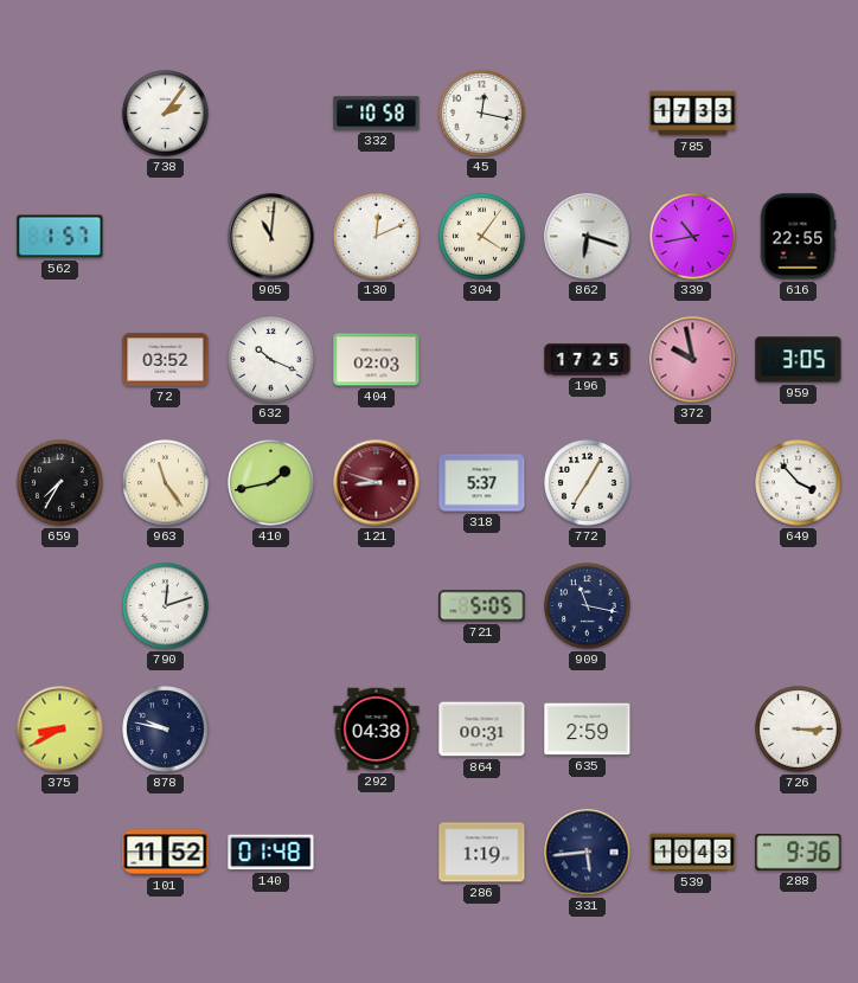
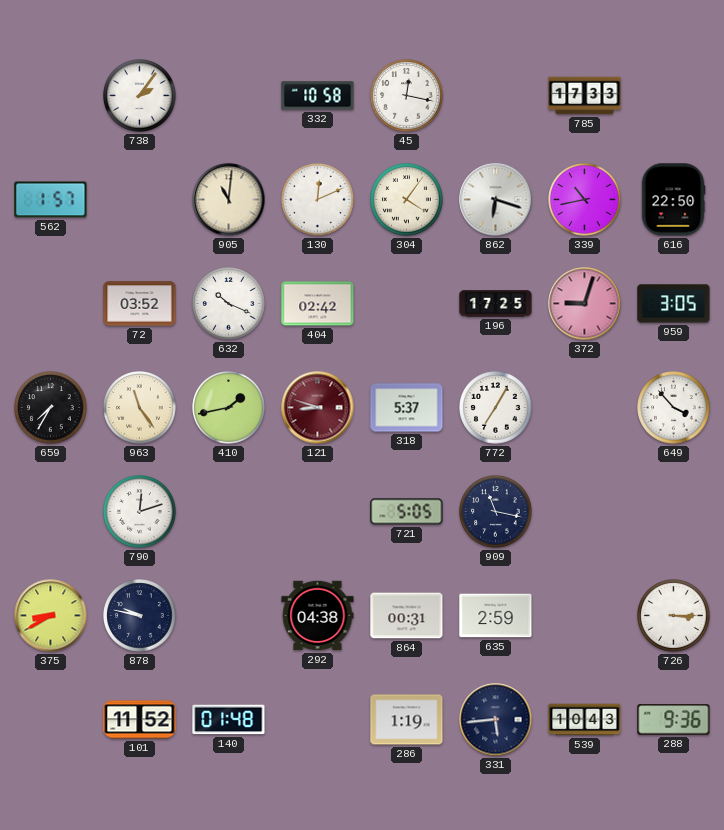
616: 22:55 -> 22:50
404: 02:03 -> 02:42
372: 9:58 -> 9:03
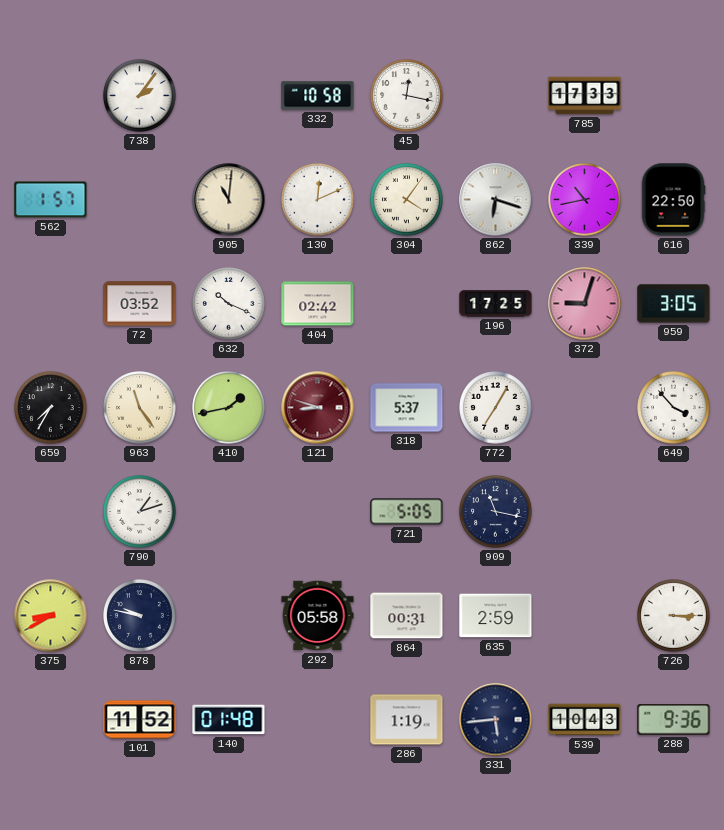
790: 12:12 -> 1:12
292: 04:38 -> 05:58
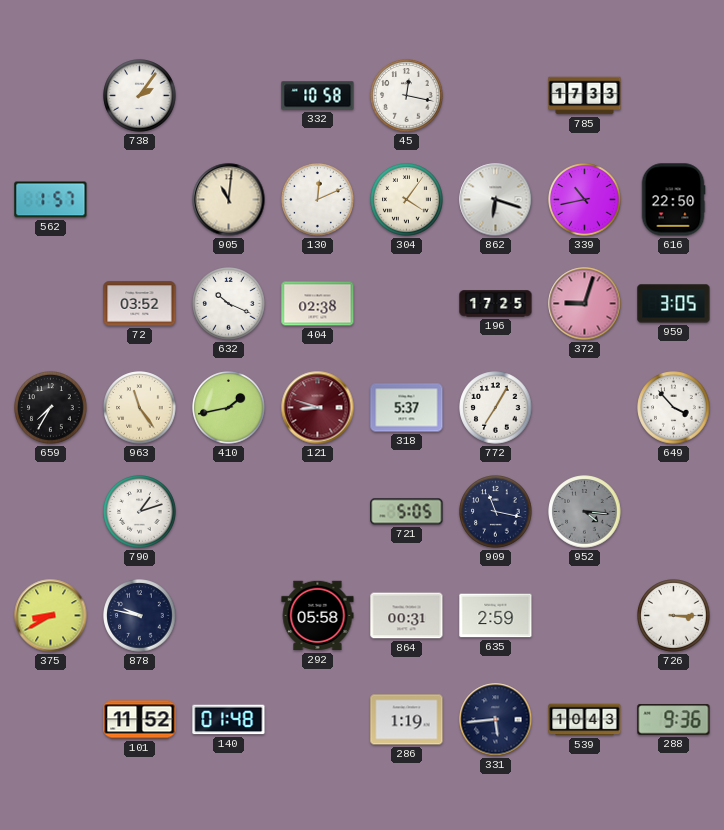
404: 02:42 -> 02:38
952: none -> 4:16
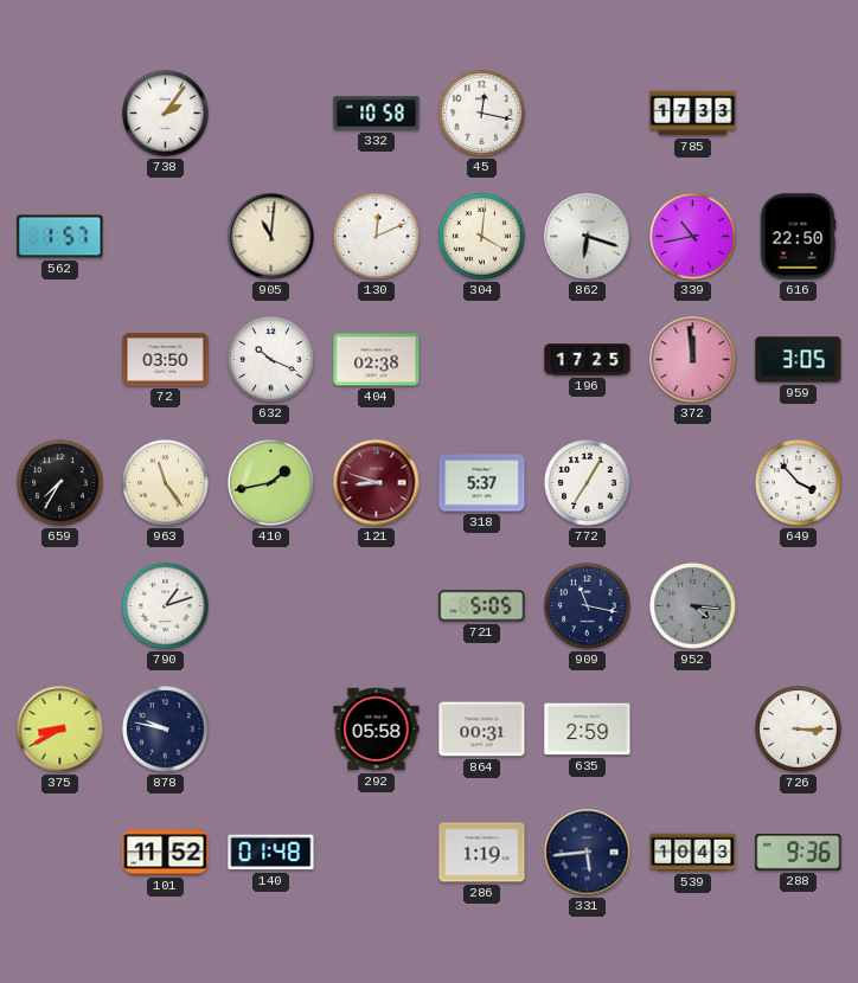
304: 4:06 -> 4:01
72: 03:52 -> 03:50
372: 9:03 -> 11:59
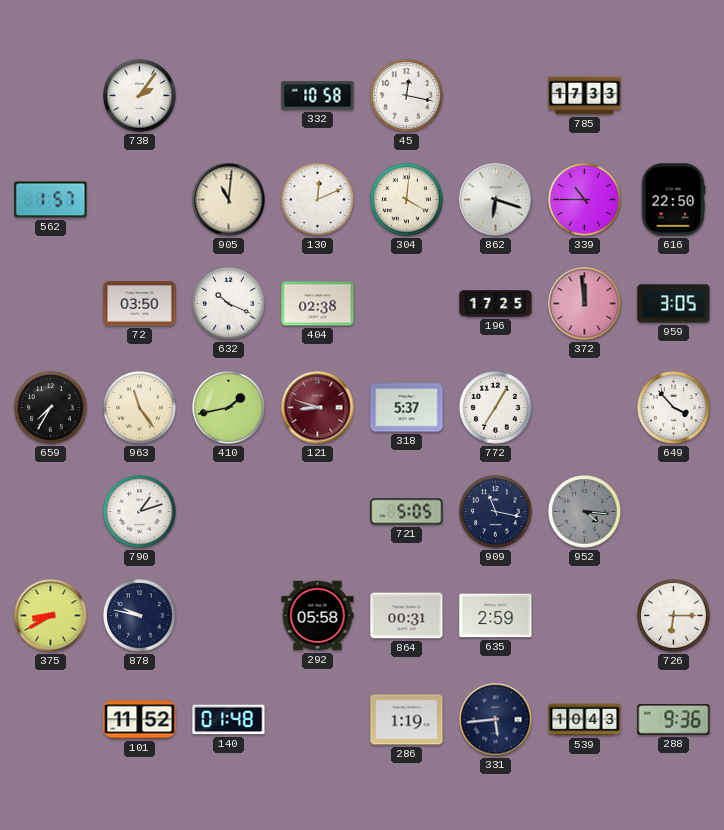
339: 10:43 -> 10:45
726: 3:15 -> 6:15
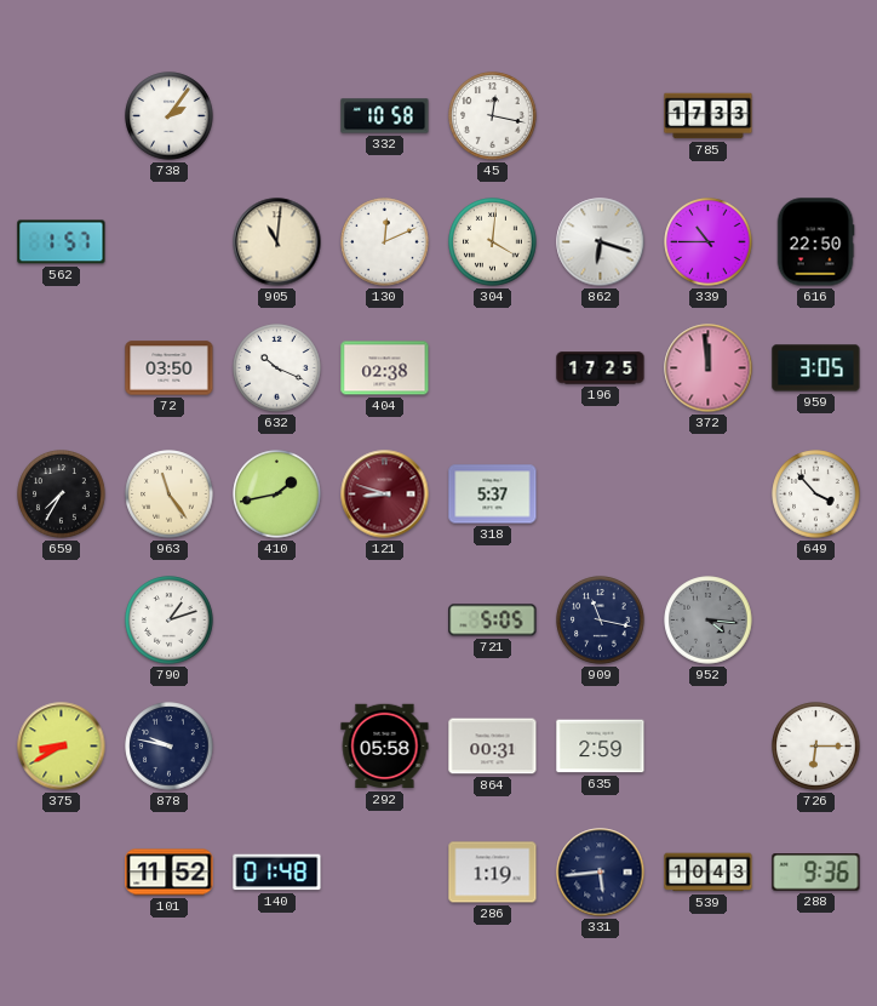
772: 7:05 -> none
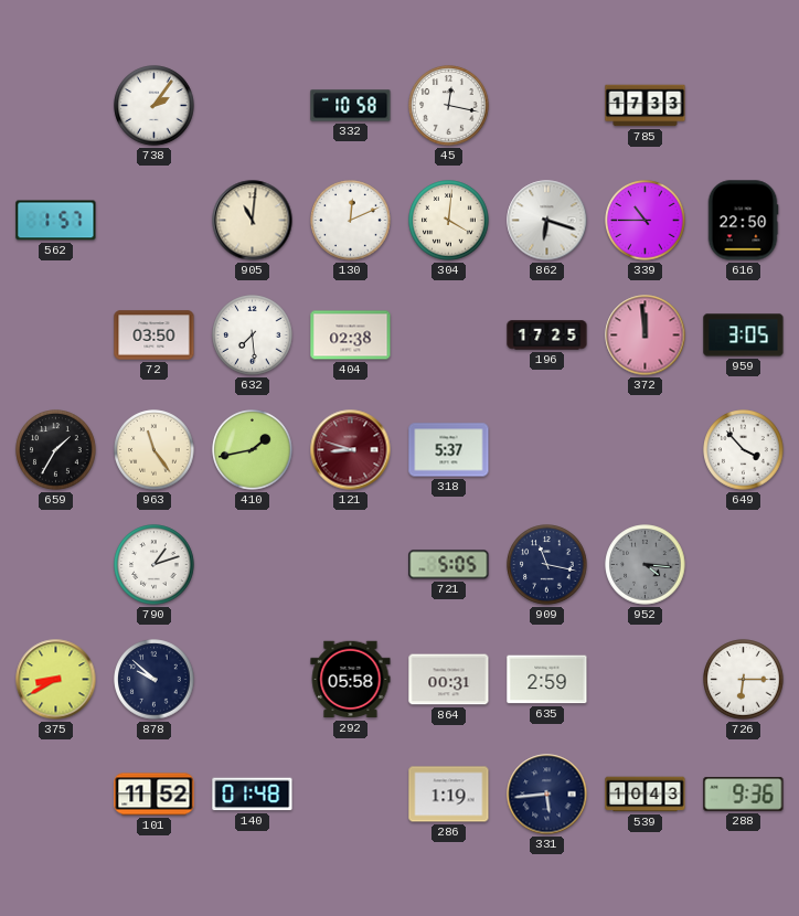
632: 10:19 -> 7:29
659: 7:35 -> 1:35
878: 9:47 -> 9:52
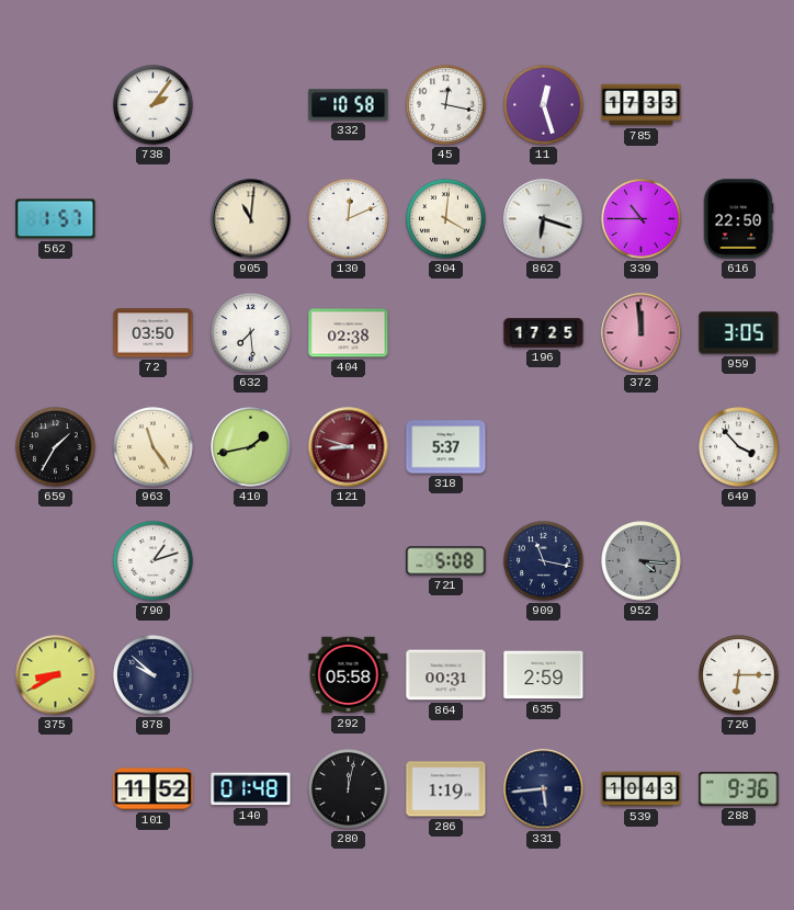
11: none -> 12:27
721: 5:05 -> 5:08
280: none -> 12:02
